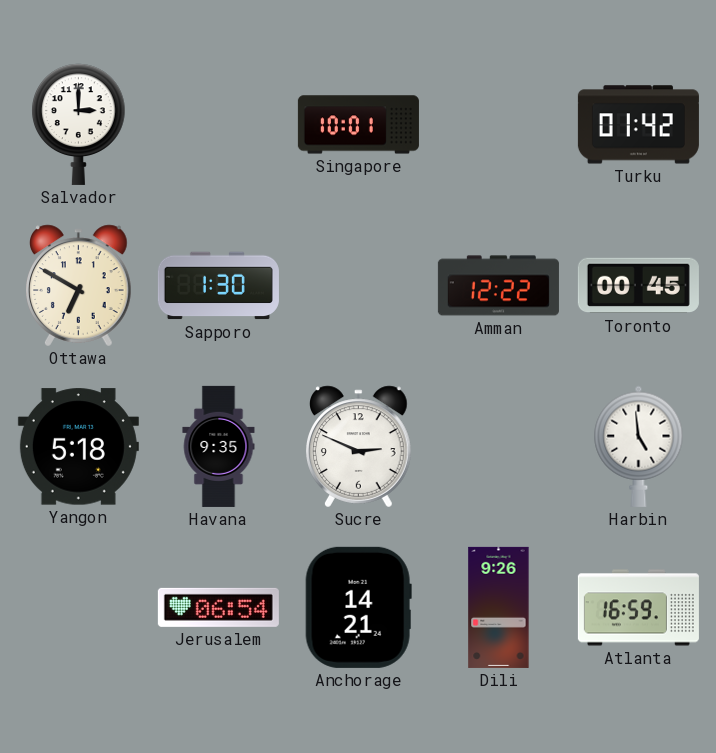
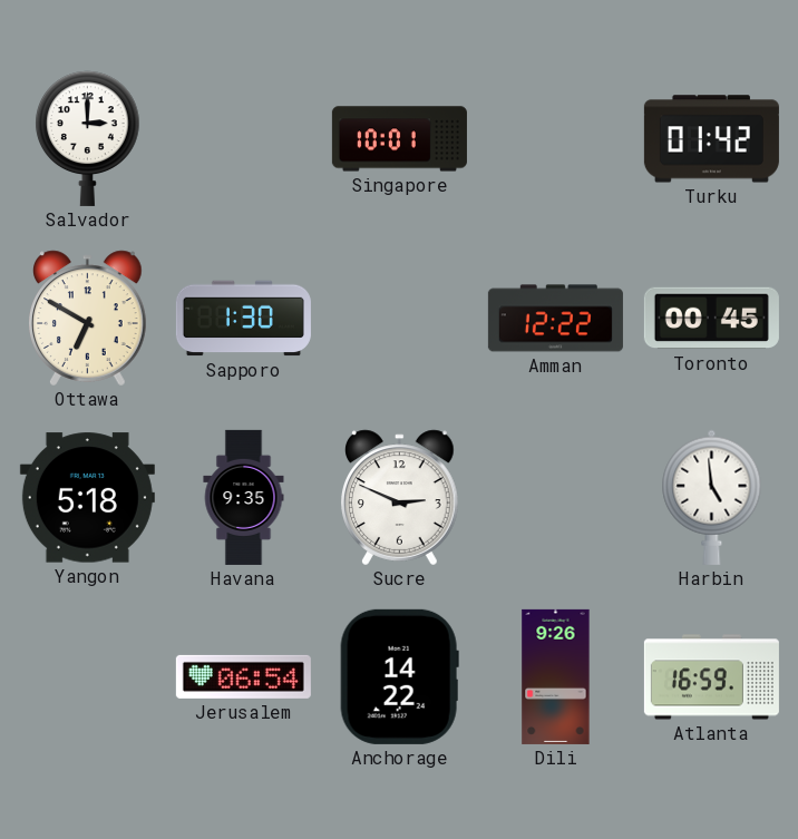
Anchorage: 14:21 -> 14:22
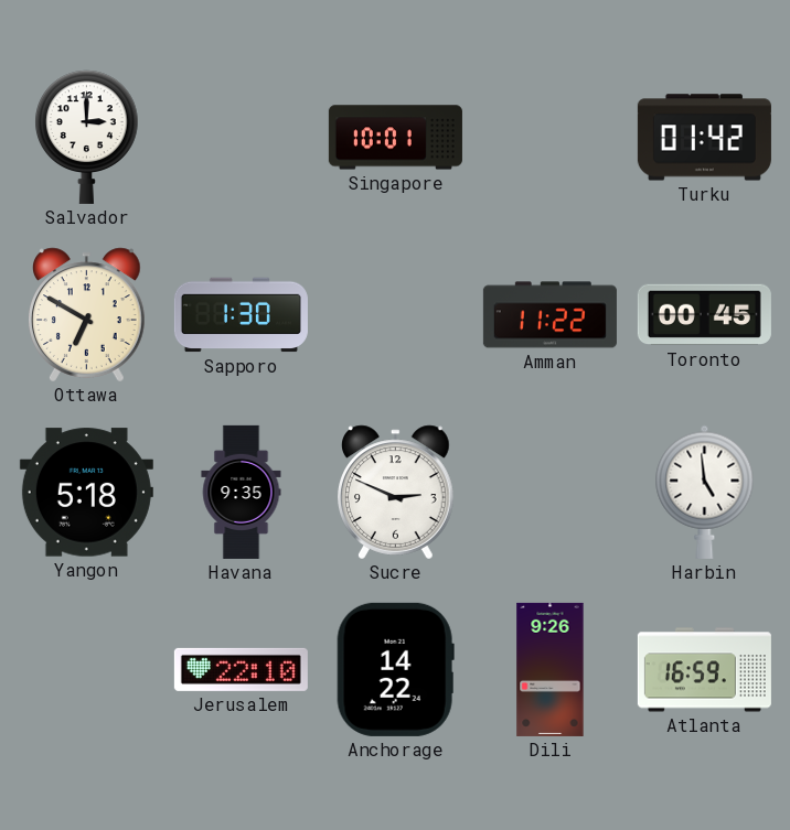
Amman: 12:22 -> 11:22
Jerusalem: 06:54 -> 22:10
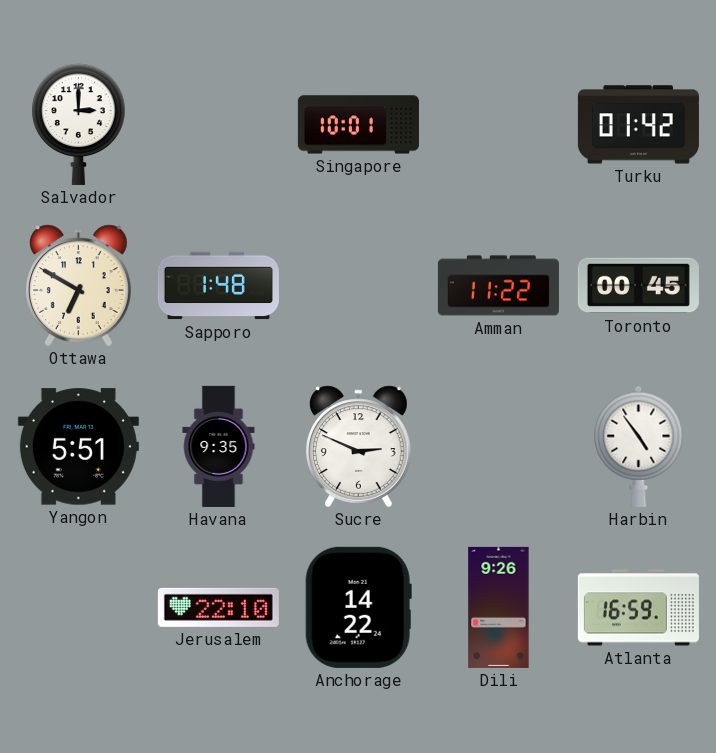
Sapporo: 1:30 -> 1:48
Yangon: 5:18 -> 5:51
Harbin: 4:59 -> 4:54
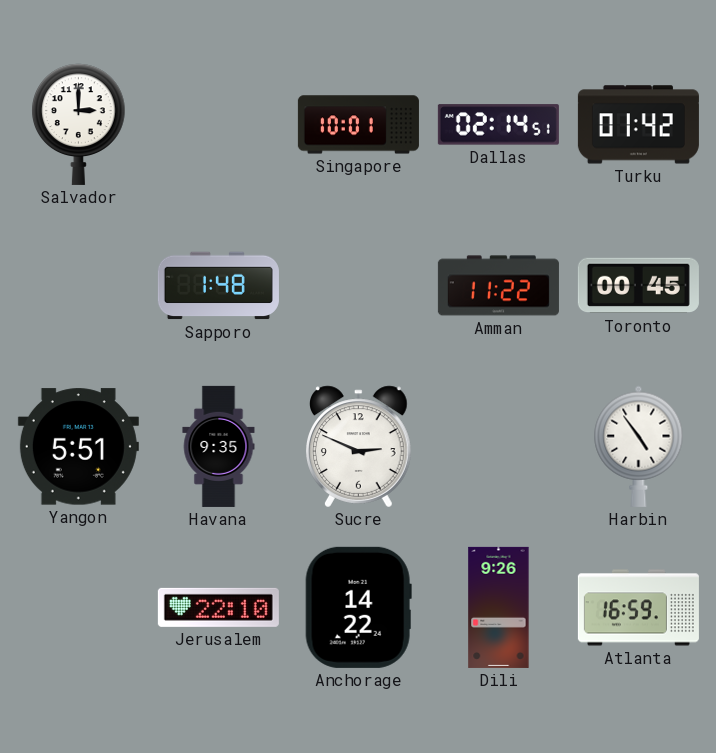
Dallas: none -> 02:14
Ottawa: 6:50 -> none
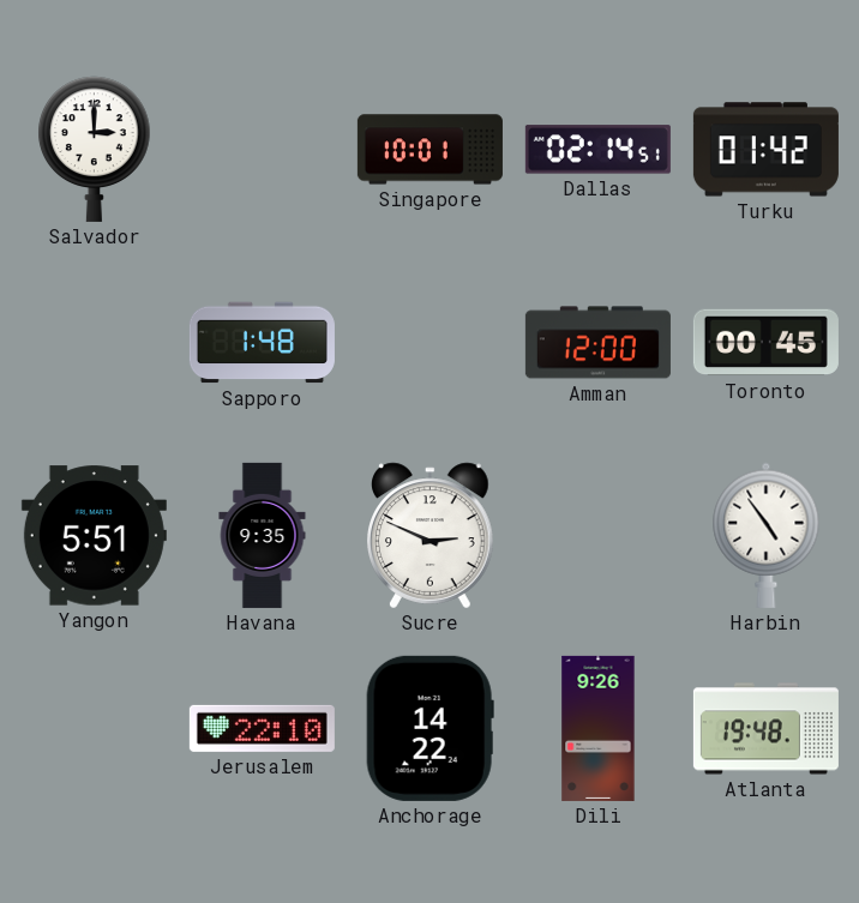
Amman: 11:22 -> 12:00
Atlanta: 16:59 -> 19:48
